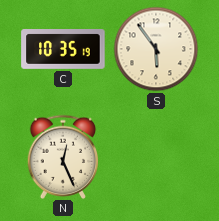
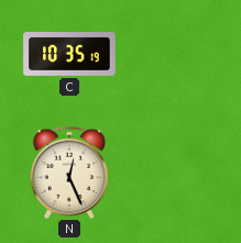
S: 5:54 -> none
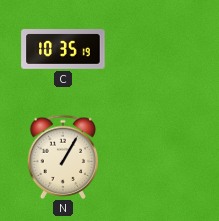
N: 12:26 -> 1:05
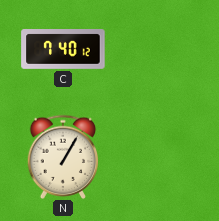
C: 10:35 -> 7:40
